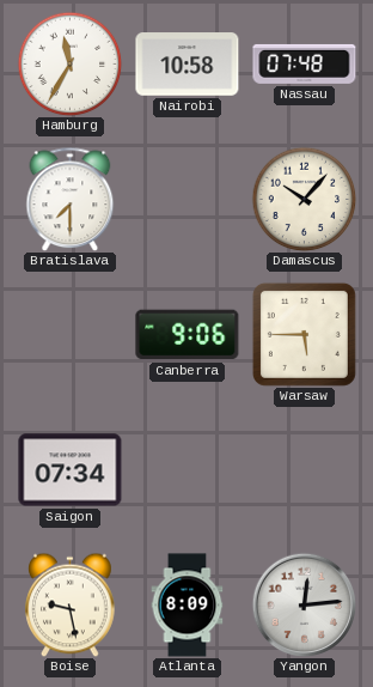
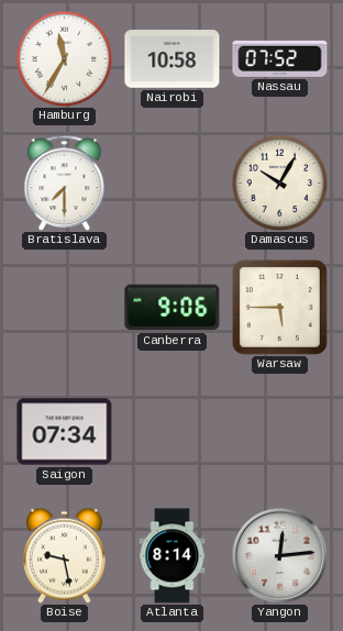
Nassau: 07:48 -> 07:52
Damascus: 10:07 -> 10:05
Atlanta: 8:09 -> 8:14
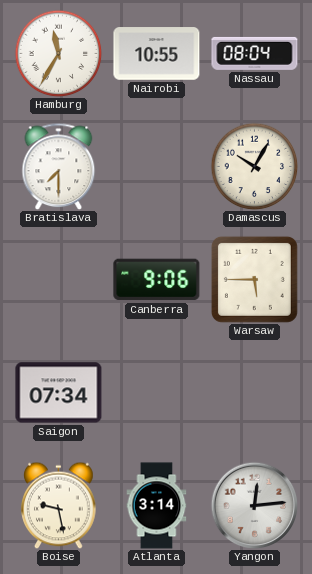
Nairobi: 10:58 -> 10:55
Nassau: 07:52 -> 08:04
Atlanta: 8:14 -> 3:14
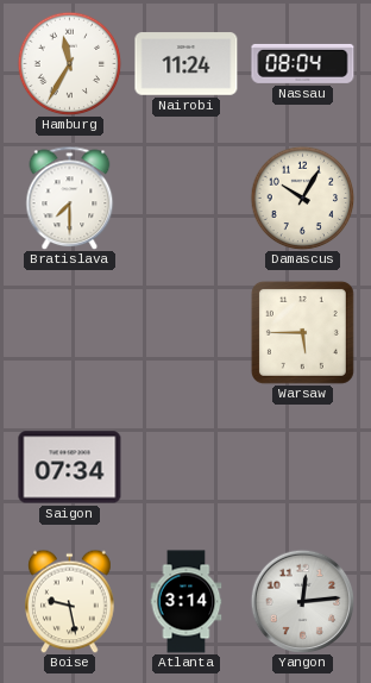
Nairobi: 10:55 -> 11:24
Canberra: 9:06 -> none
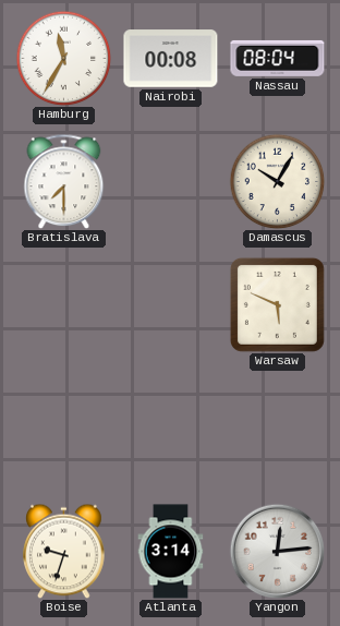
Nairobi: 11:24 -> 00:08
Warsaw: 5:45 -> 5:49
Saigon: 07:34 -> none
Boise: 9:28 -> 9:33
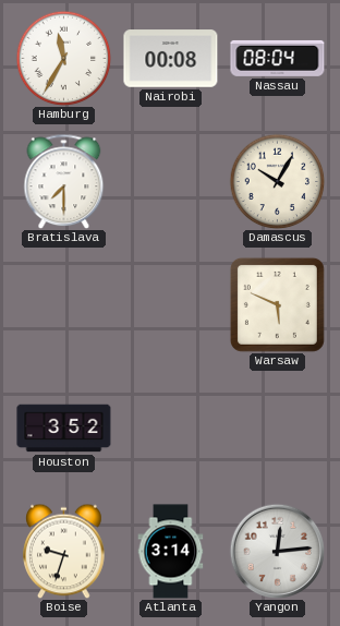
Houston: none -> 3:52
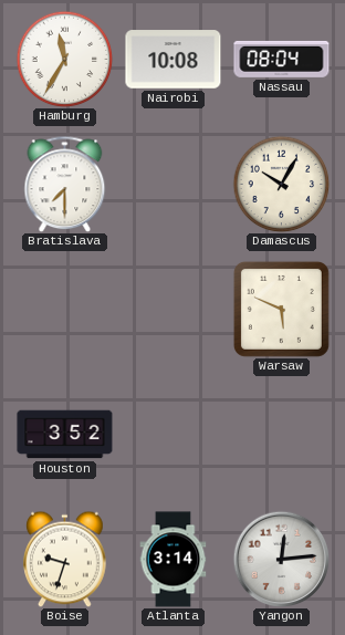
Nairobi: 00:08 -> 10:08
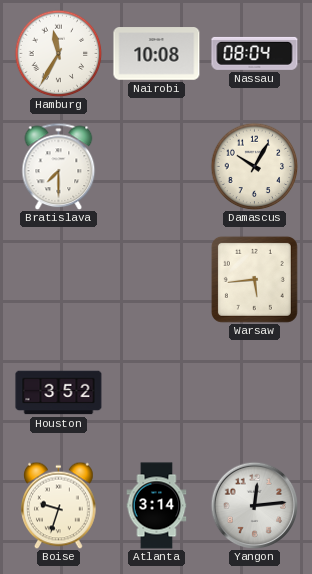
Warsaw: 5:49 -> 5:44
